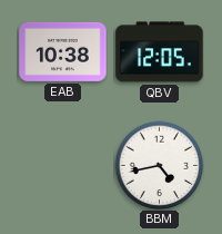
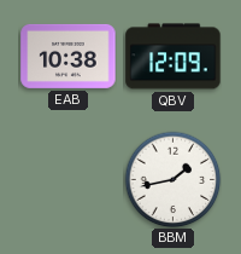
QBV: 12:05 -> 12:09
BBM: 4:43 -> 1:43
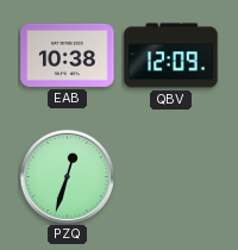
PZQ: none -> 12:33
BBM: 1:43 -> none
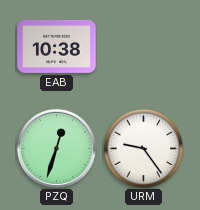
QBV: 12:09 -> none
URM: none -> 9:24
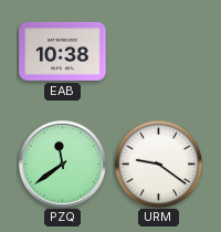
PZQ: 12:33 -> 11:39
URM: 9:24 -> 9:21
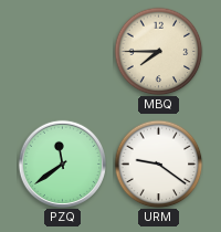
EAB: 10:38 -> none
MBQ: none -> 7:45
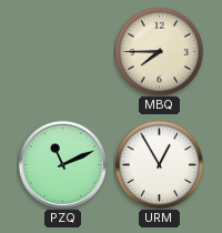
PZQ: 11:39 -> 11:11
URM: 9:21 -> 12:55
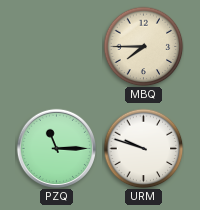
PZQ: 11:11 -> 11:15
URM: 12:55 -> 9:48
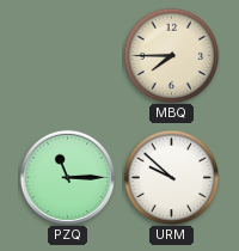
URM: 9:48 -> 9:52
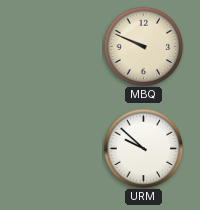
MBQ: 7:45 -> 9:49
PZQ: 11:15 -> none
